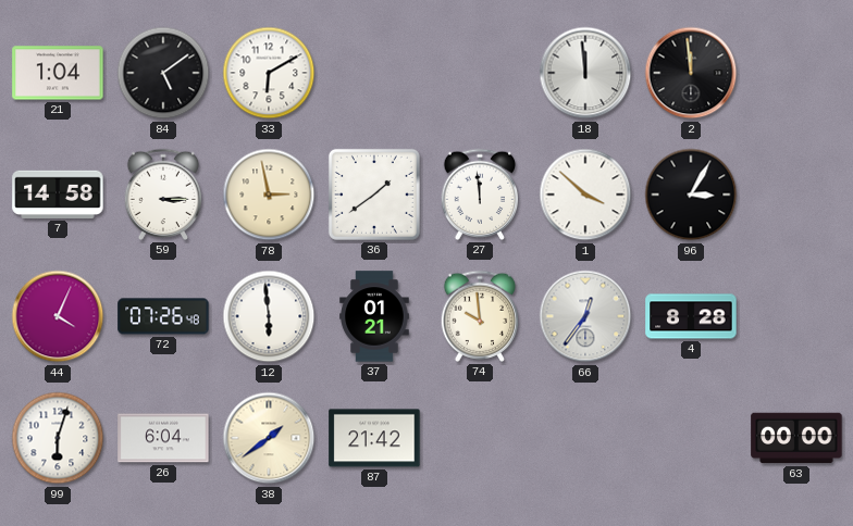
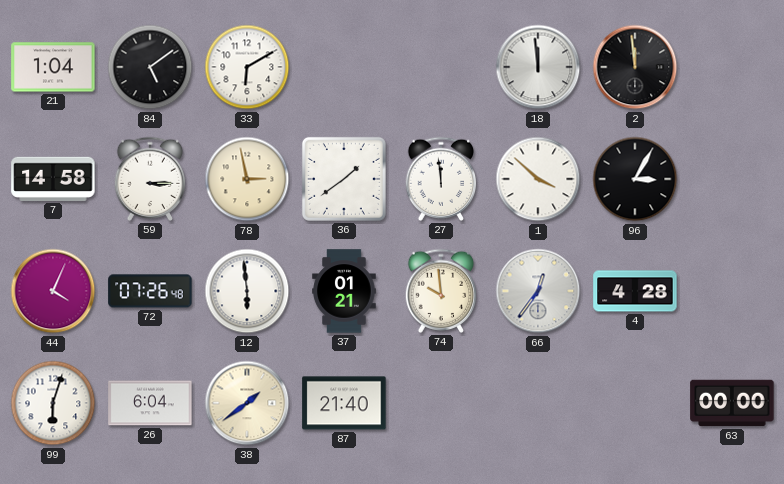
4: 8:28 -> 4:28
87: 21:42 -> 21:40
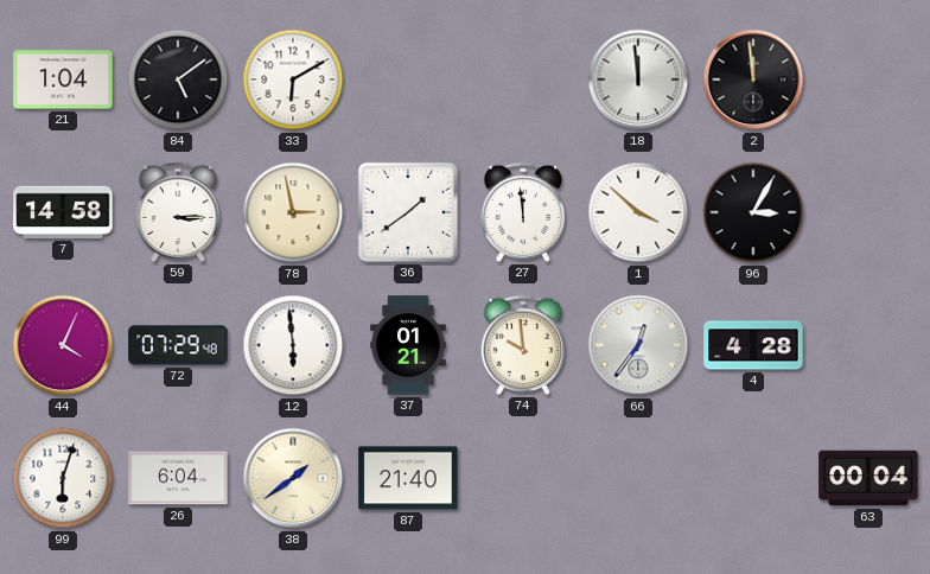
72: 07:26 -> 07:29
63: 00:00 -> 00:04
